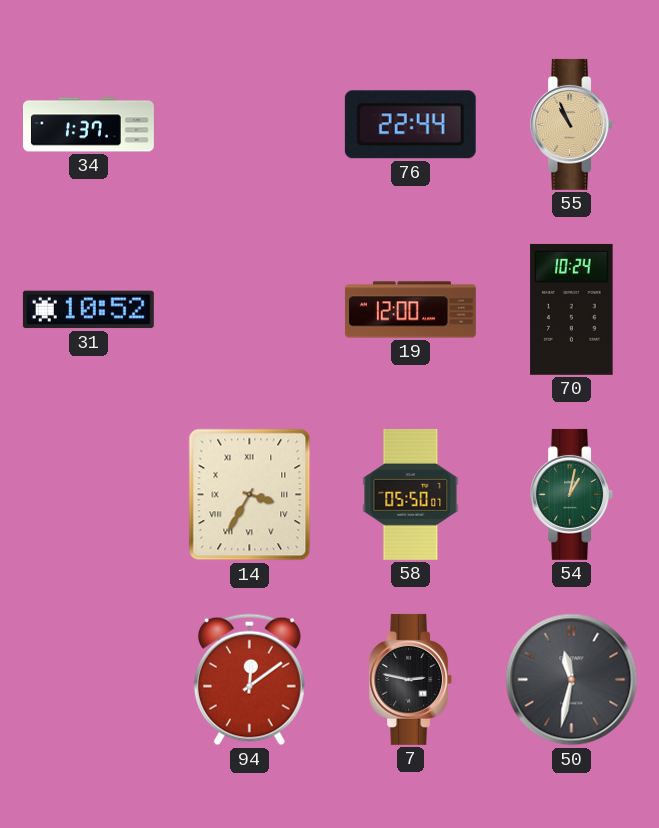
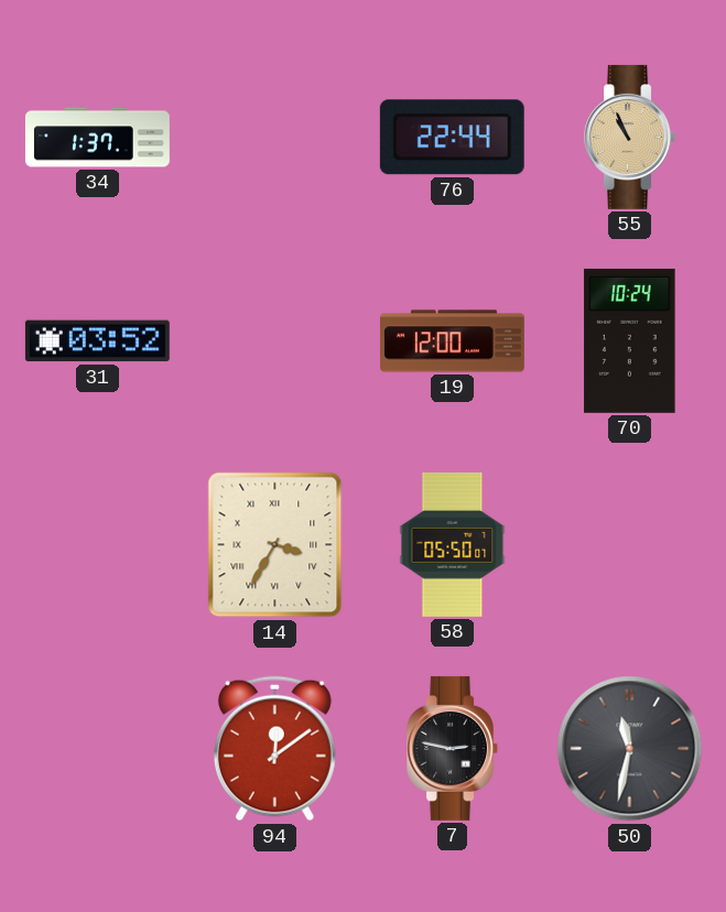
31: 10:52 -> 03:52
54: 1:02 -> none
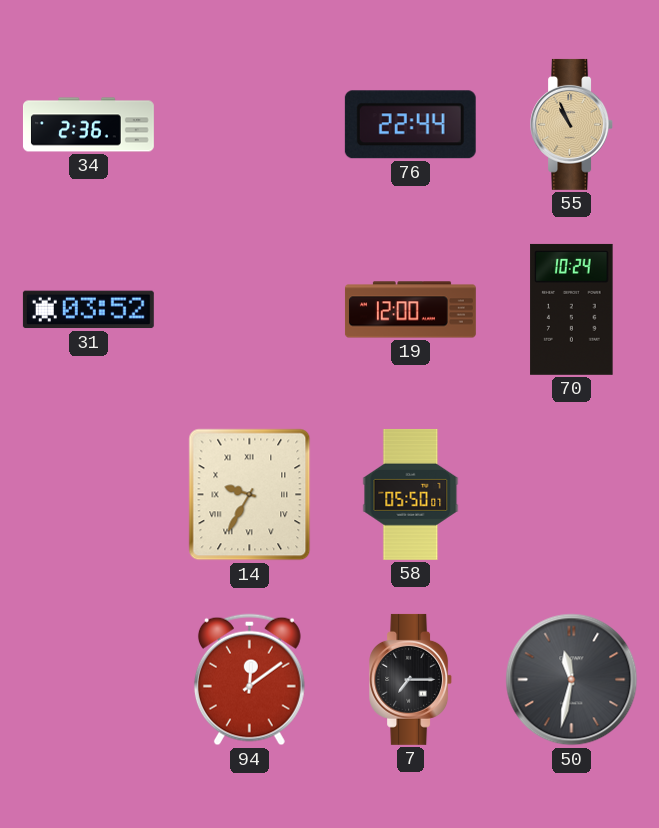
34: 1:37 -> 2:36
14: 3:35 -> 9:35
7: 2:47 -> 7:15
